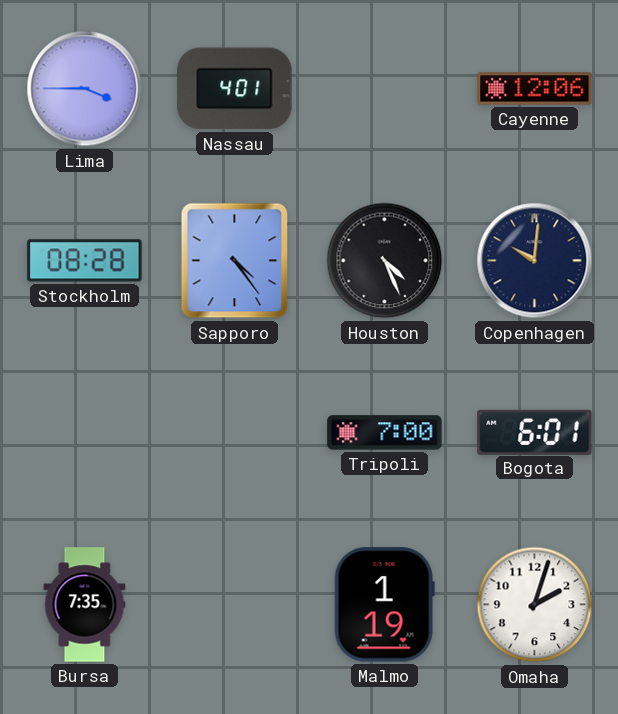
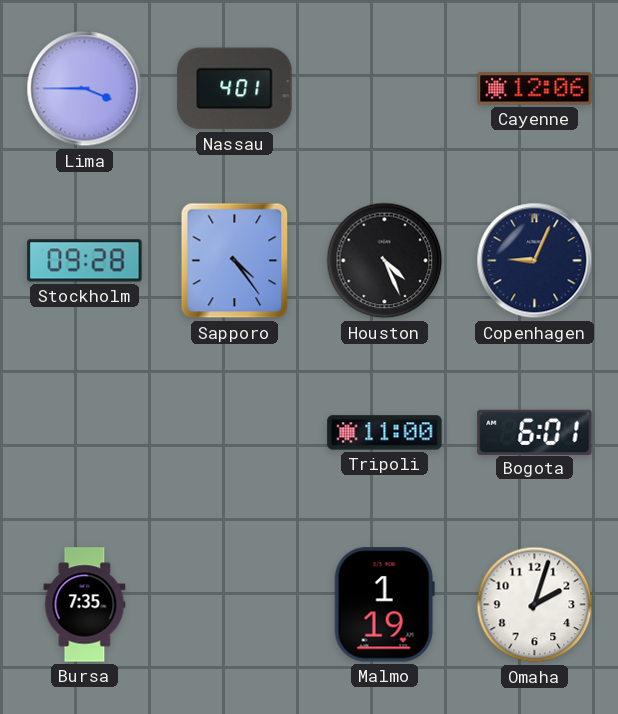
Stockholm: 08:28 -> 09:28
Copenhagen: 10:01 -> 9:04
Tripoli: 7:00 -> 11:00
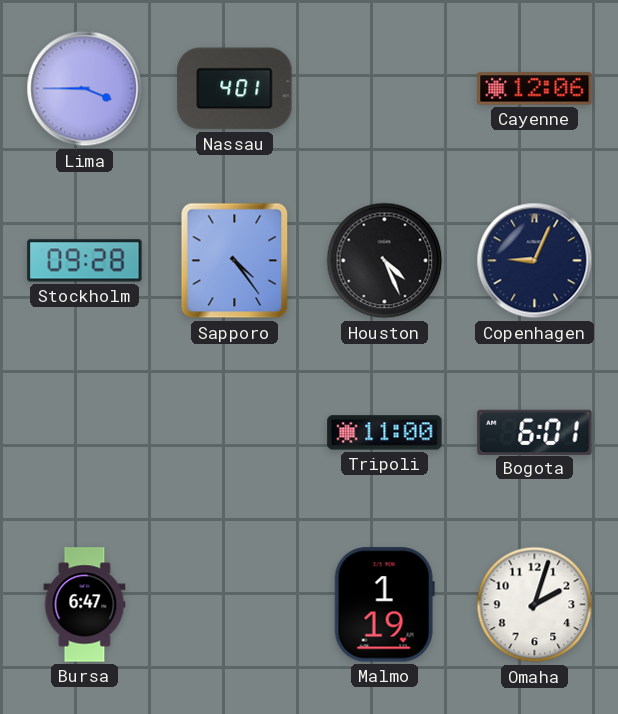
Bursa: 7:35 -> 6:47
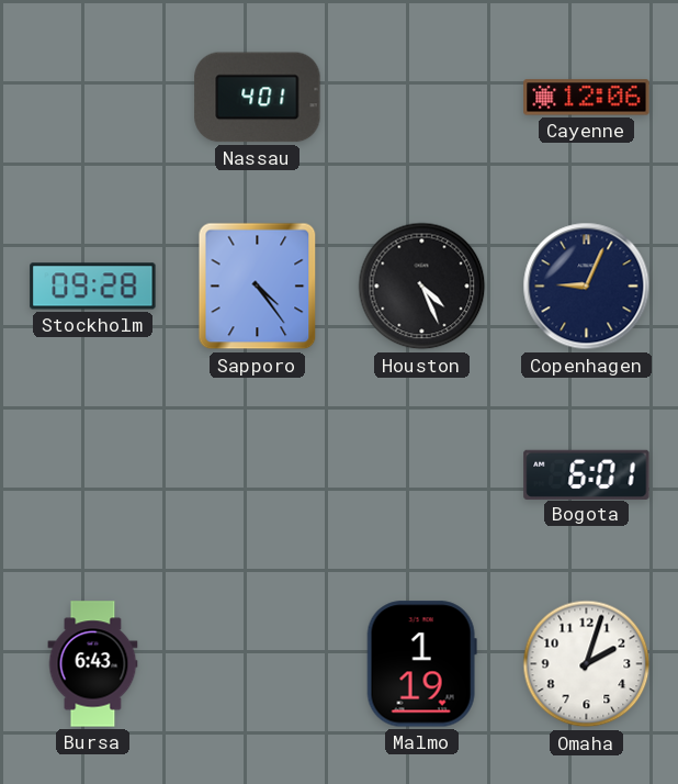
Lima: 3:45 -> none
Tripoli: 11:00 -> none
Bursa: 6:47 -> 6:43
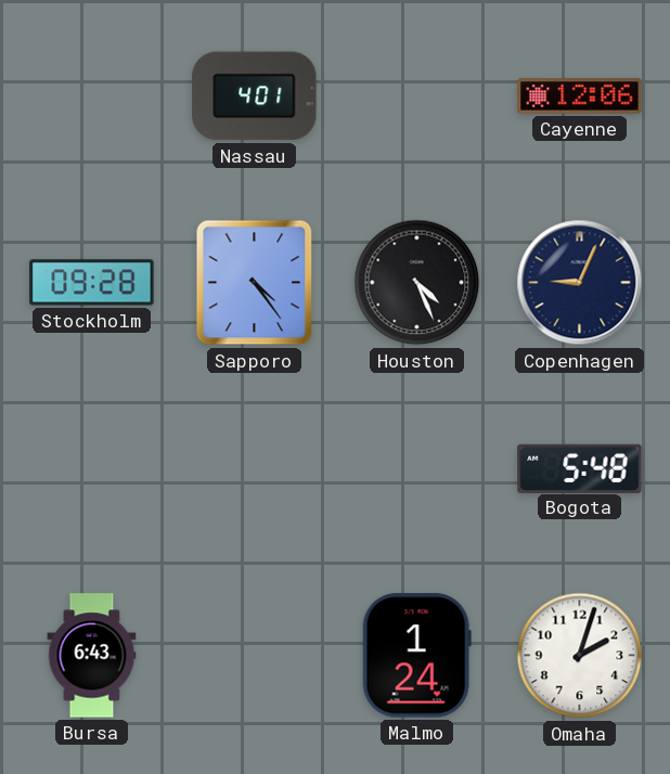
Bogota: 6:01 -> 5:48
Malmo: 1:19 -> 1:24
